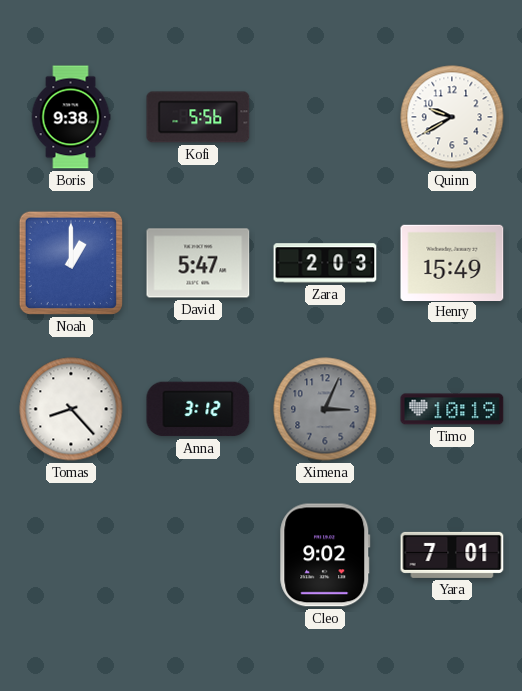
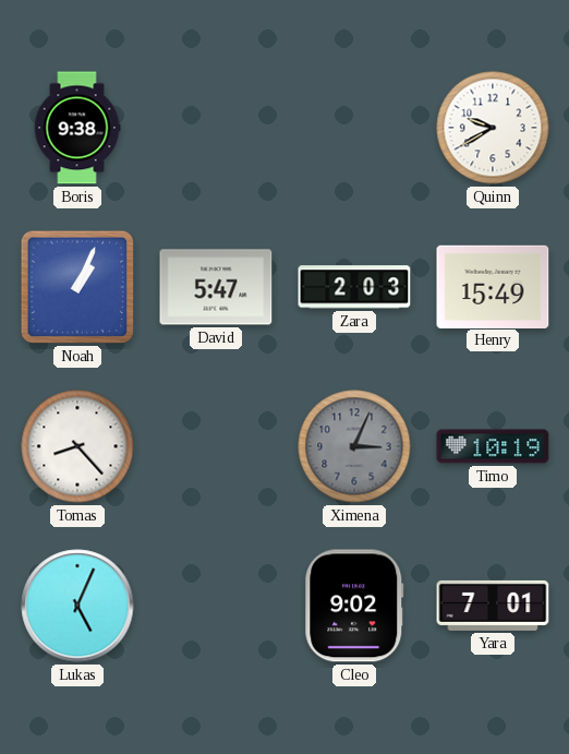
Kofi: 5:56 -> none
Noah: 1:00 -> 1:04
Anna: 3:12 -> none
Lukas: none -> 5:04
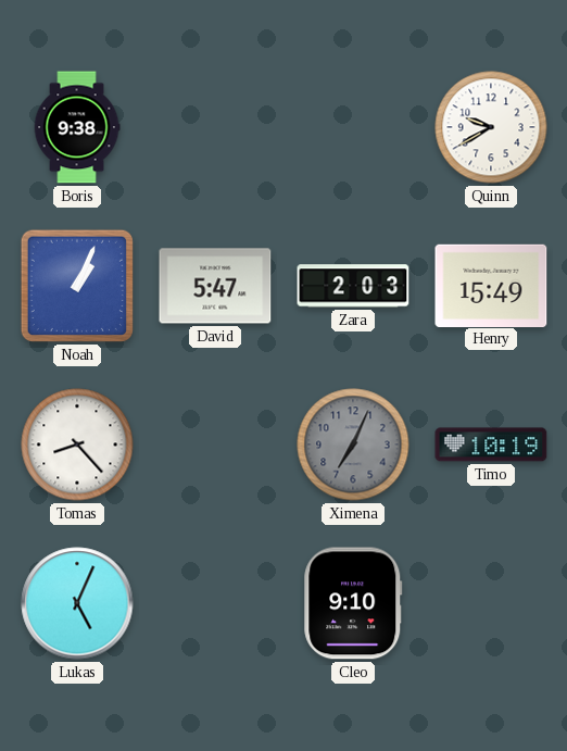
Ximena: 3:04 -> 7:04
Cleo: 9:02 -> 9:10
Yara: 7:01 -> none
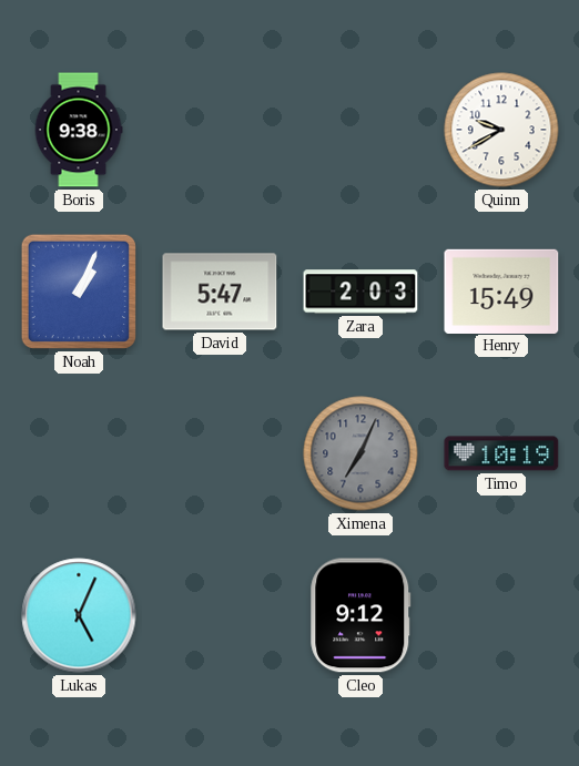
Tomas: 8:23 -> none
Cleo: 9:10 -> 9:12
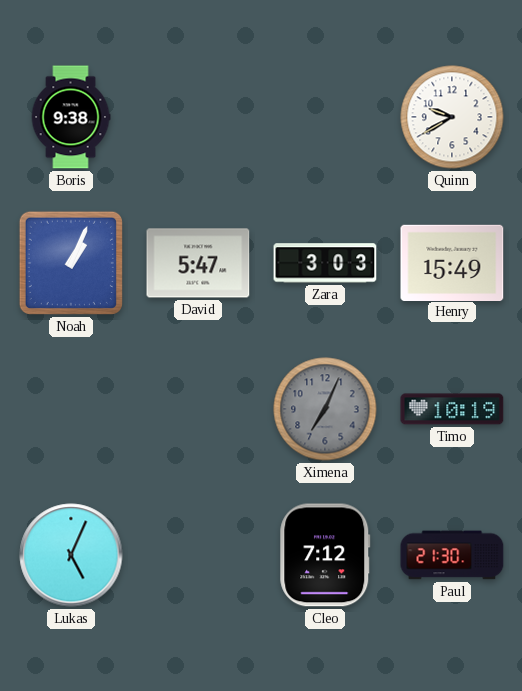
Zara: 2:03 -> 3:03
Cleo: 9:12 -> 7:12
Paul: none -> 21:30
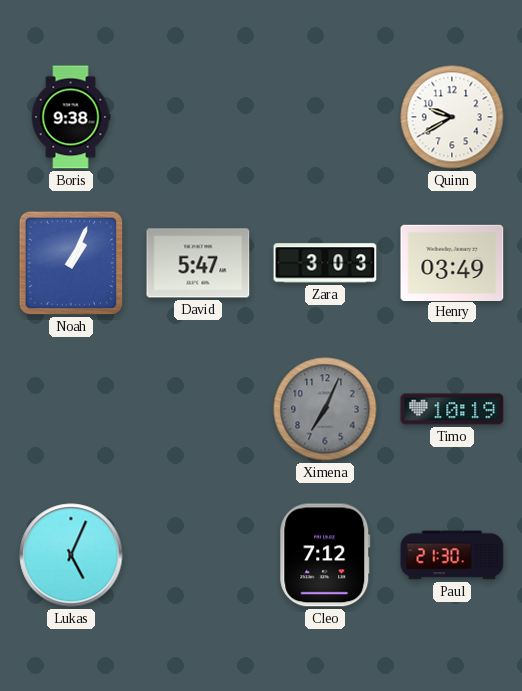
Henry: 15:49 -> 03:49
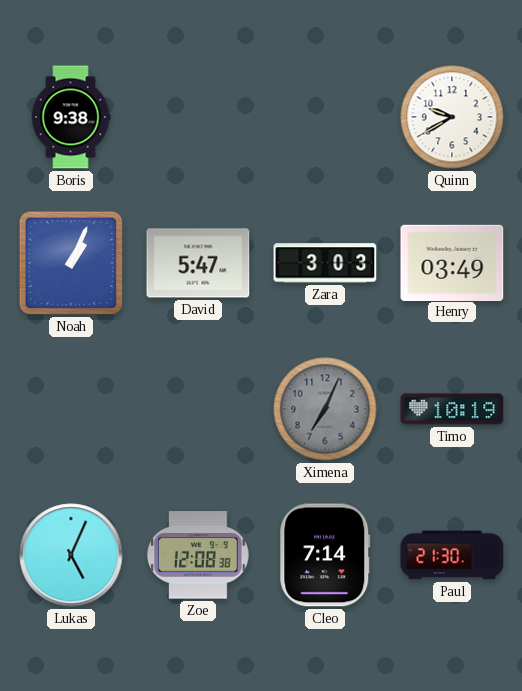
Zoe: none -> 12:08
Cleo: 7:12 -> 7:14
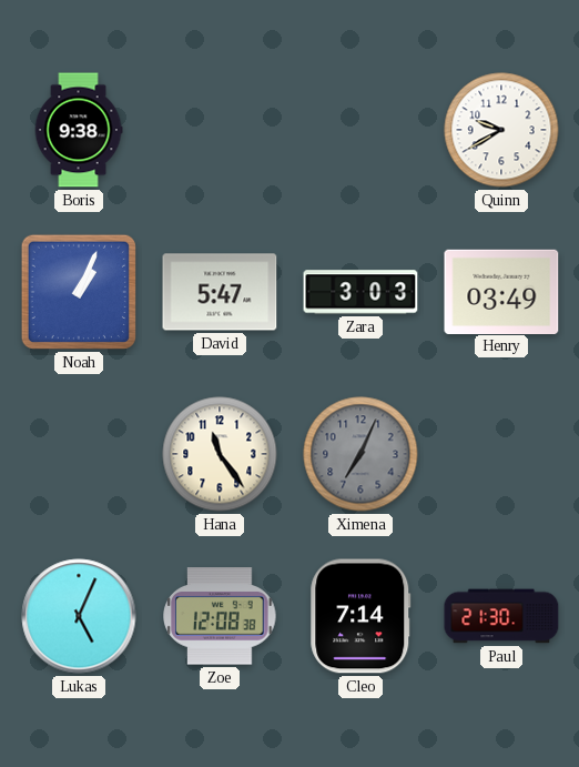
Hana: none -> 11:24
Timo: 10:19 -> none
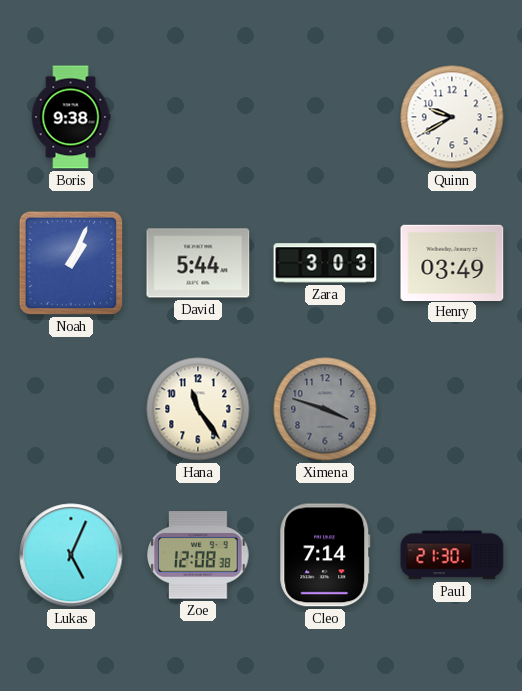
David: 5:47 -> 5:44
Ximena: 7:04 -> 3:48
